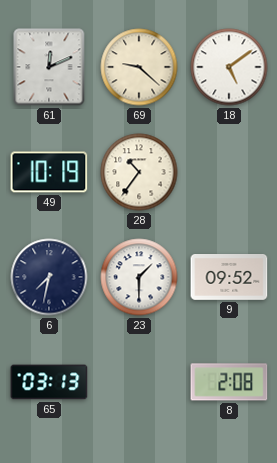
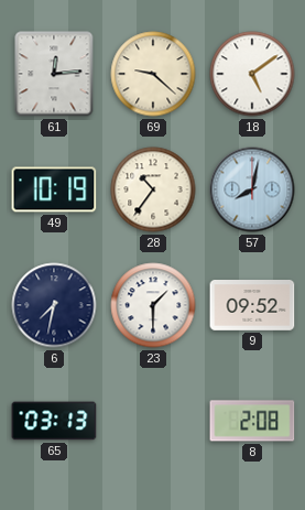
61: 12:11 -> 12:14
57: none -> 8:02
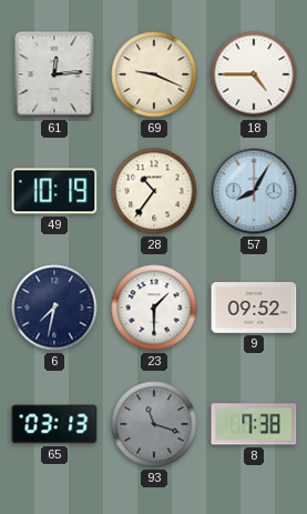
69: 9:22 -> 9:19
18: 5:09 -> 4:45
57: 8:02 -> 8:05
93: none -> 11:18
8: 2:08 -> 7:38
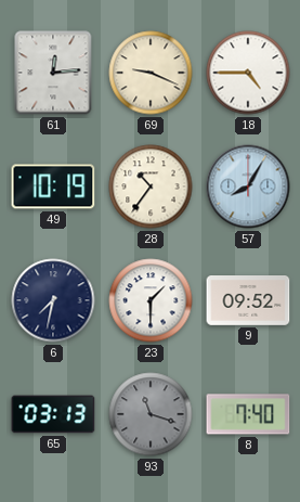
8: 7:38 -> 7:40
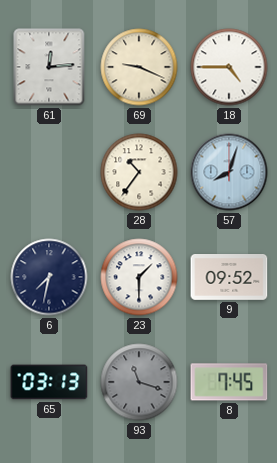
49: 10:19 -> none
57: 8:05 -> 8:03
8: 7:40 -> 7:45
